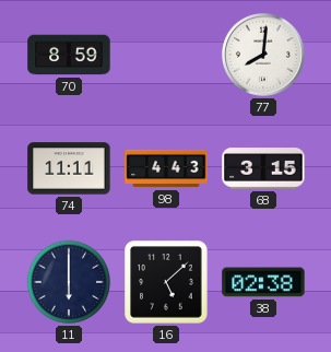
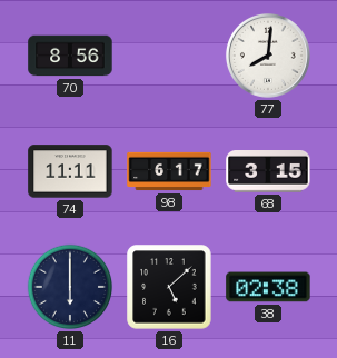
70: 8:59 -> 8:56
98: 4:43 -> 6:17
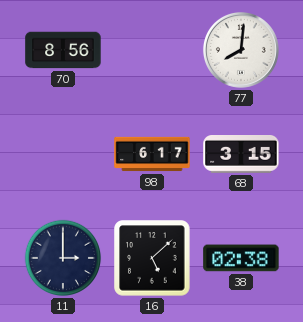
74: 11:11 -> none
11: 6:00 -> 3:00
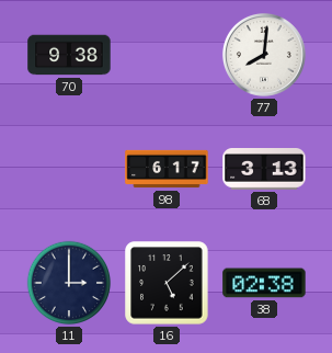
70: 8:56 -> 9:38
68: 3:15 -> 3:13
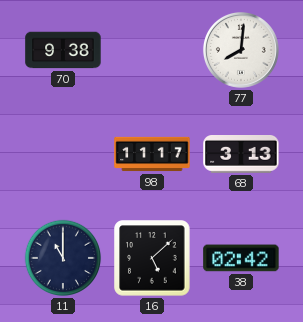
98: 6:17 -> 11:17
11: 3:00 -> 11:00
38: 02:38 -> 02:42
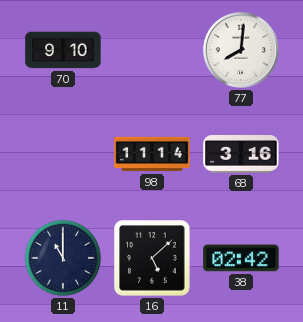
70: 9:38 -> 9:10
98: 11:17 -> 11:14
68: 3:13 -> 3:16
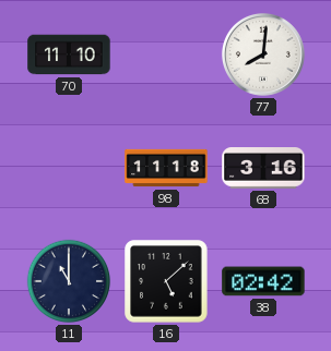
70: 9:10 -> 11:10
98: 11:14 -> 11:18
